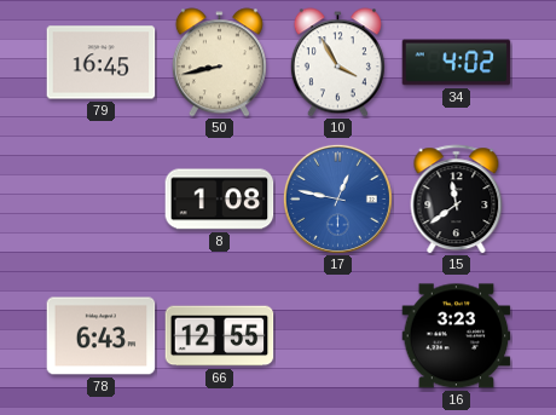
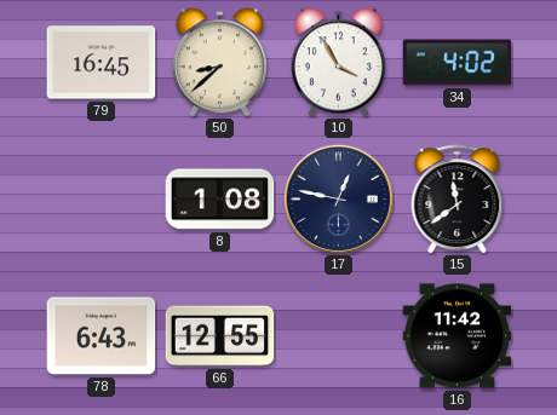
50: 8:43 -> 8:38
17 dial: blue -> navy
16: 3:23 -> 11:42
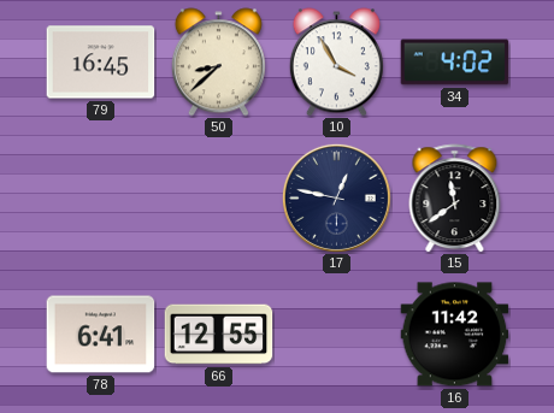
8: 1:08 -> none
78: 6:43 -> 6:41
